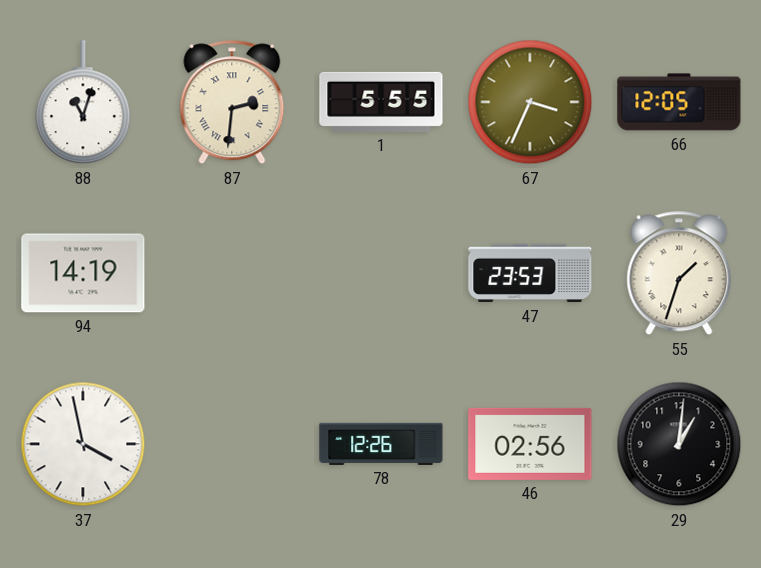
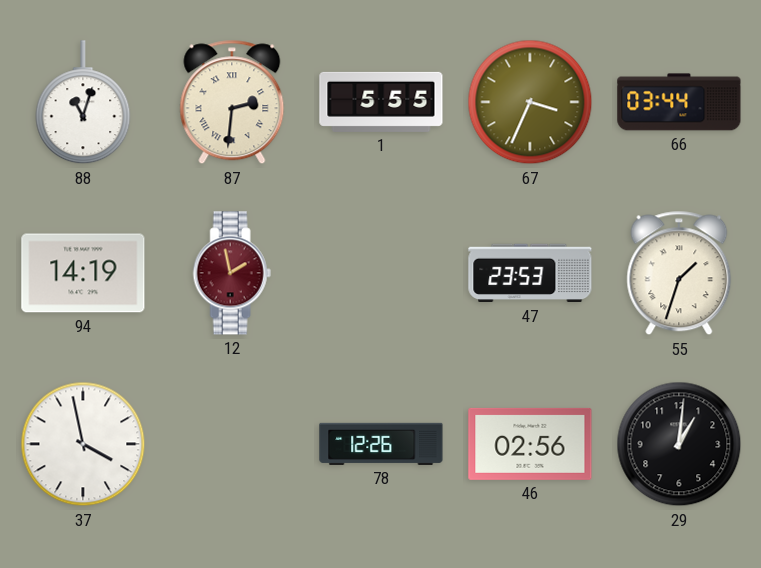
66: 12:05 -> 03:44
12: none -> 1:58
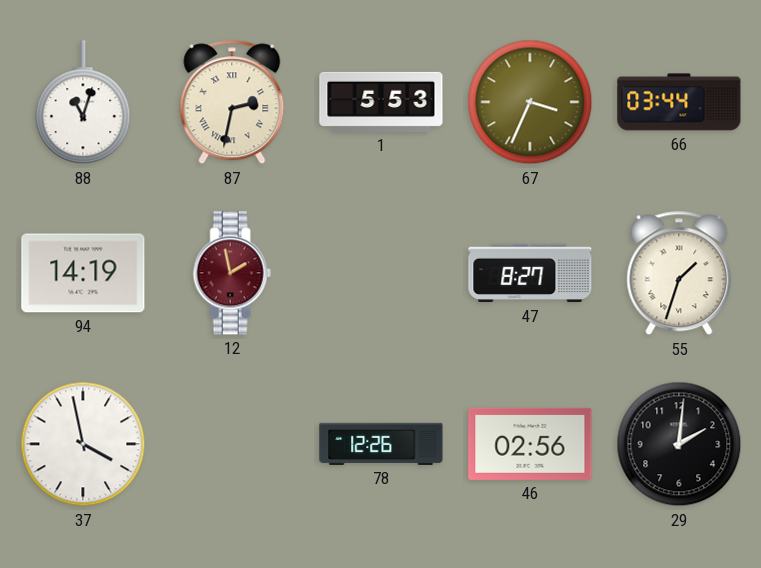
87: 2:31 -> 2:32
1: 5:55 -> 5:53
47: 23:53 -> 8:27
29: 1:01 -> 2:01
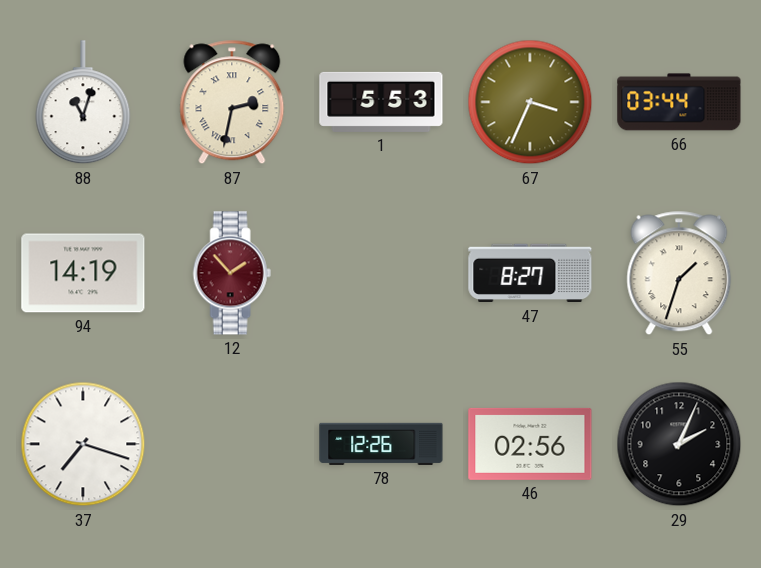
12: 1:58 -> 1:53
37: 3:58 -> 7:18
29: 2:01 -> 2:04
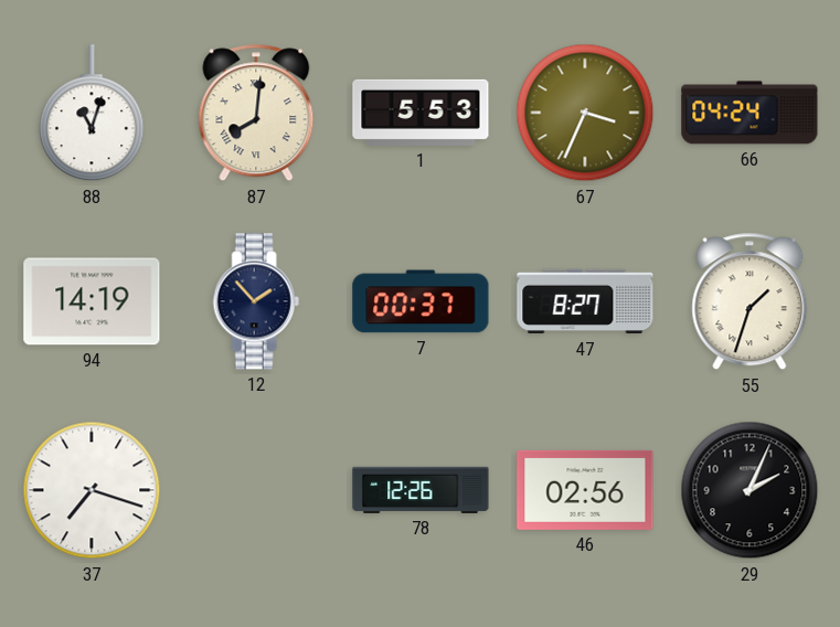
87: 2:32 -> 8:01
66: 03:44 -> 04:24
12 dial: burgundy -> navy
7: none -> 00:37
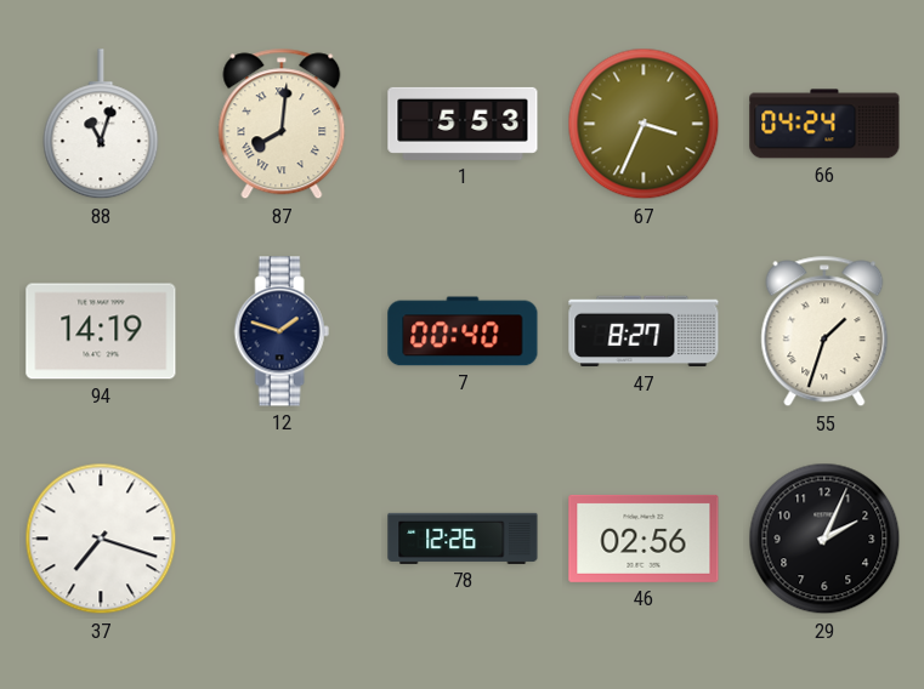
12: 1:53 -> 1:48
7: 00:37 -> 00:40
